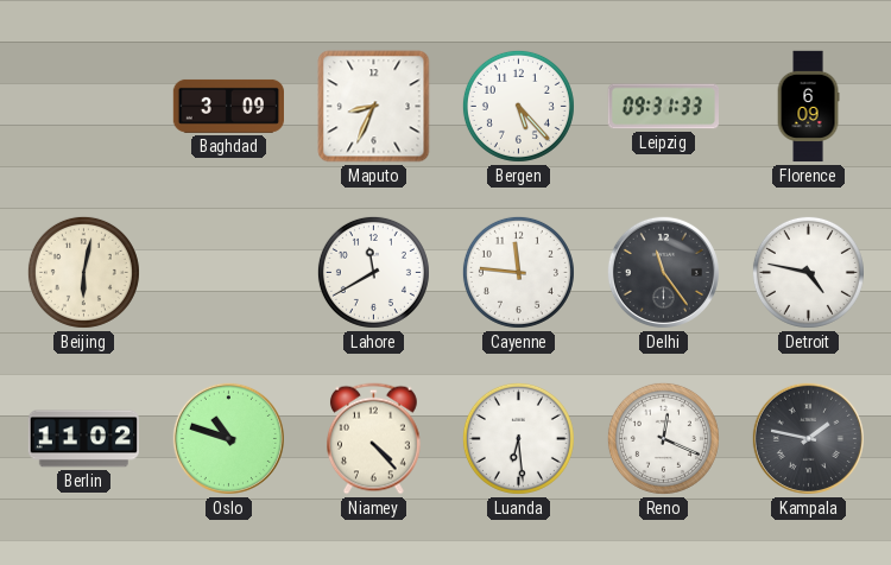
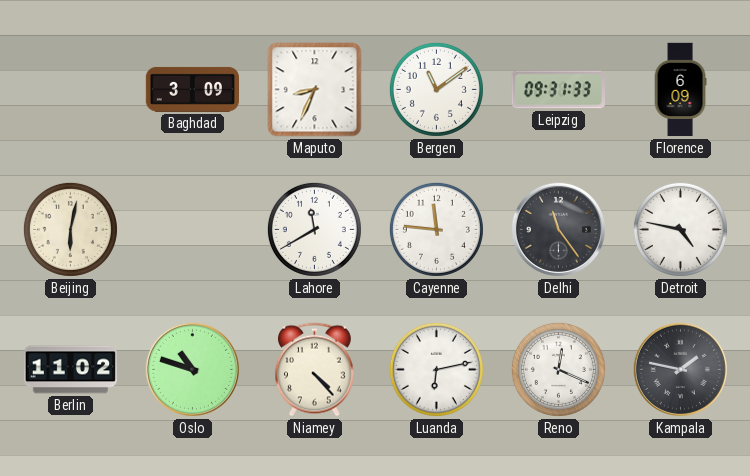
Bergen: 5:23 -> 11:09
Luanda: 6:29 -> 6:13
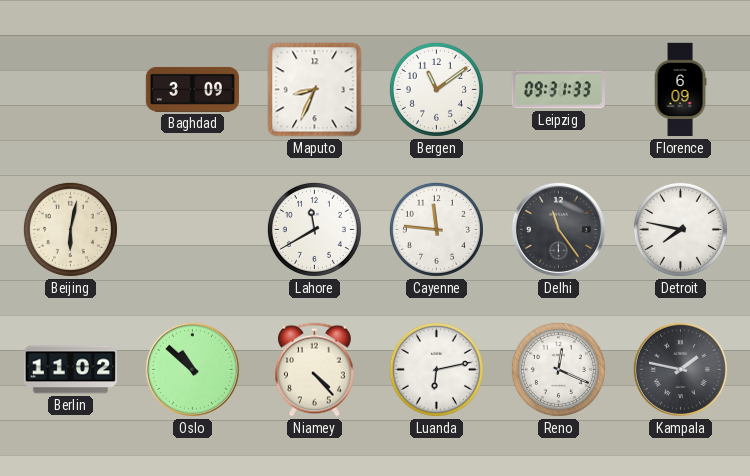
Detroit: 4:47 -> 7:47
Oslo: 10:48 -> 10:52
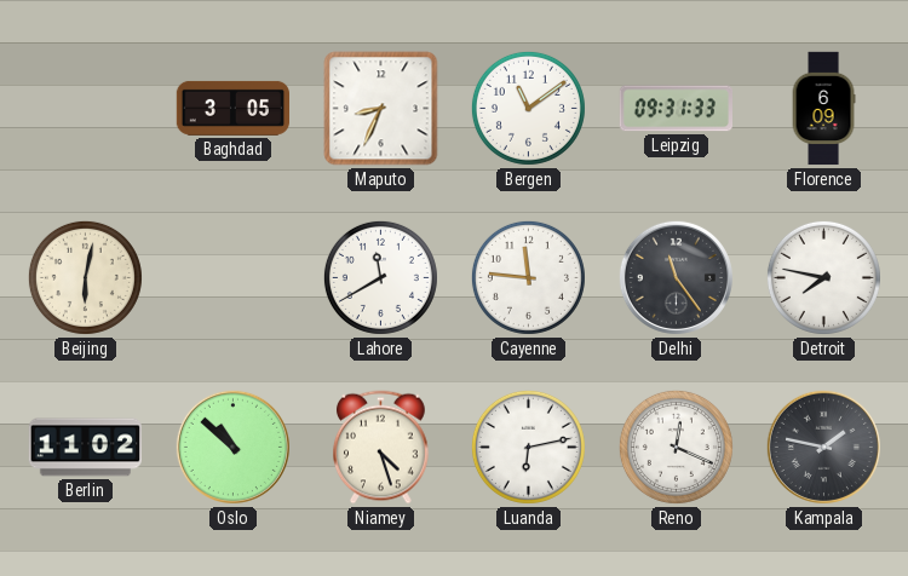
Baghdad: 3:09 -> 3:05
Niamey: 4:23 -> 4:27
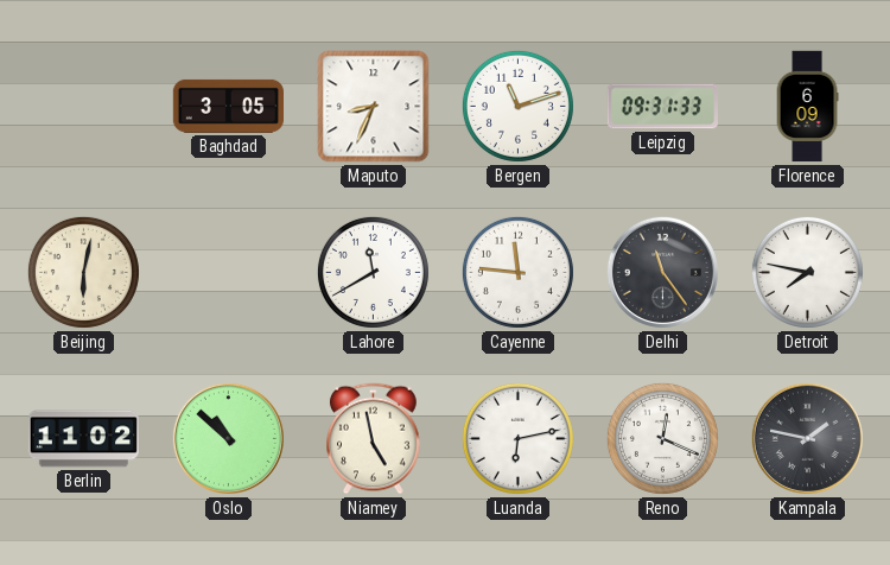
Bergen: 11:09 -> 11:12
Niamey: 4:27 -> 4:58
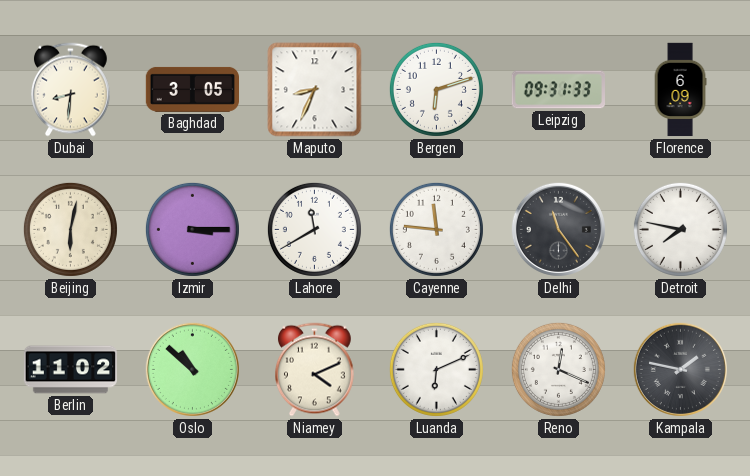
Dubai: none -> 8:31
Bergen: 11:12 -> 6:12
Izmir: none -> 3:15
Niamey: 4:58 -> 4:11
Luanda: 6:13 -> 6:11
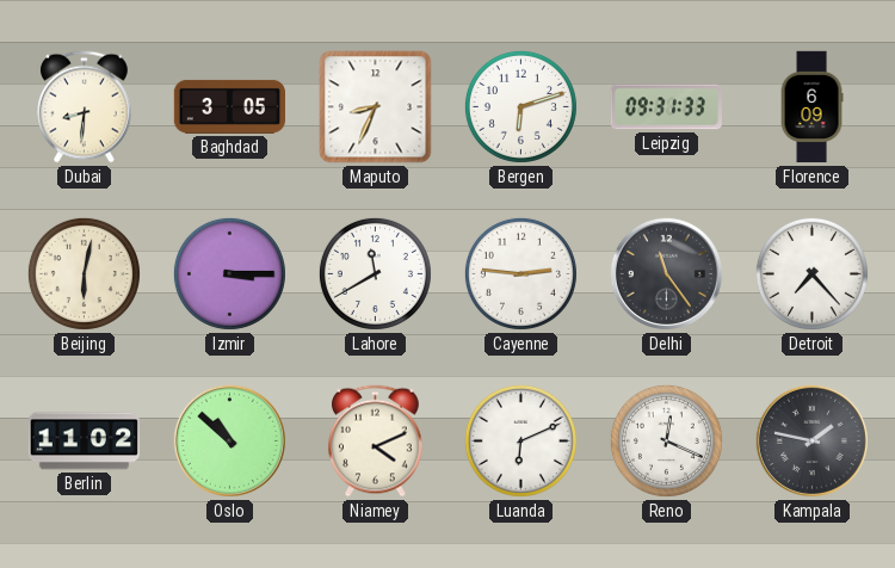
Cayenne: 11:46 -> 2:46
Detroit: 7:47 -> 7:23
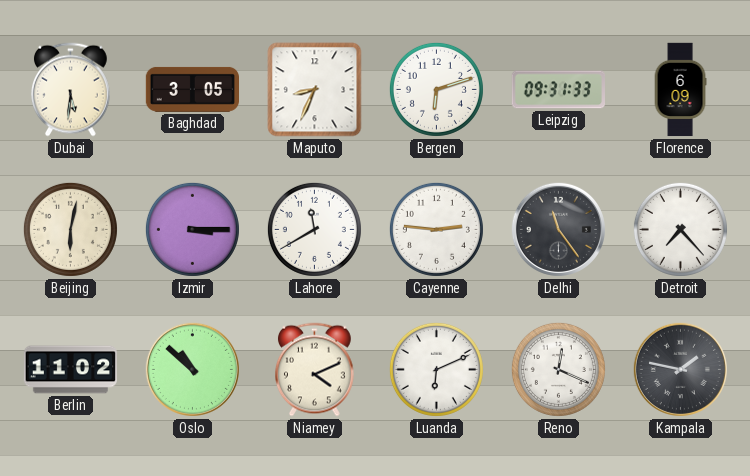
Dubai: 8:31 -> 5:31
